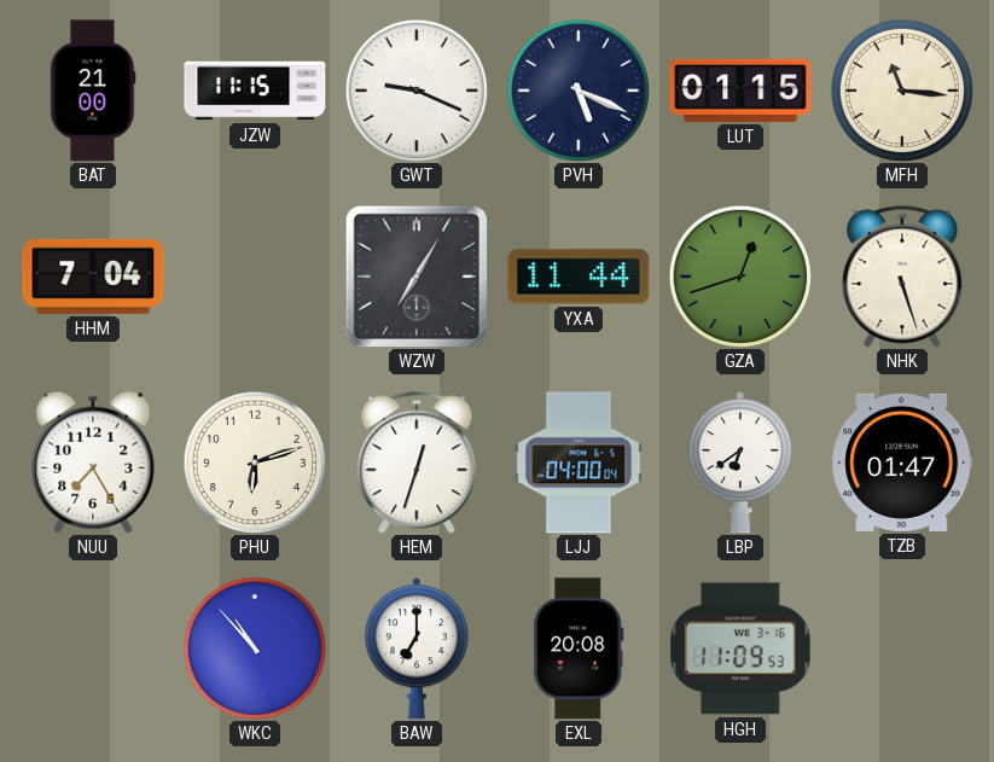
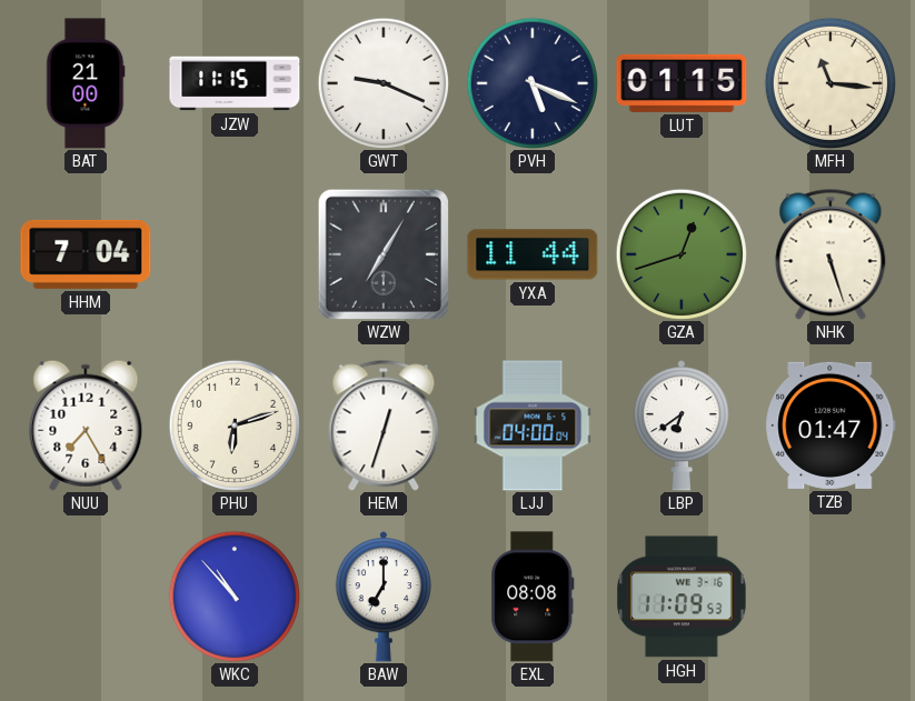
EXL: 20:08 -> 08:08
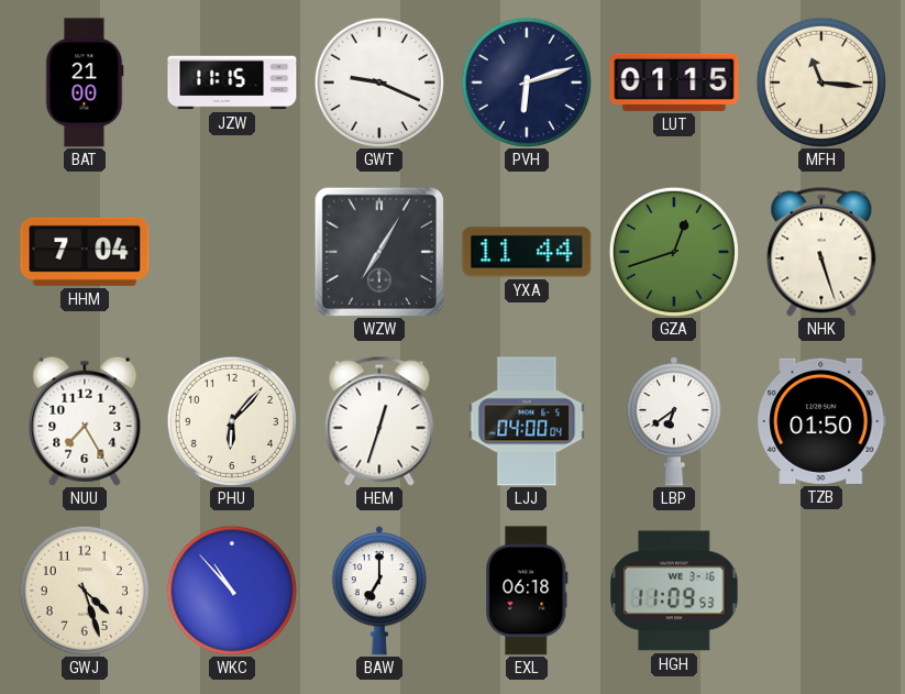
PVH: 5:19 -> 6:12
PHU: 6:12 -> 6:07
TZB: 01:47 -> 01:50
GWJ: none -> 4:27
EXL: 08:08 -> 06:18
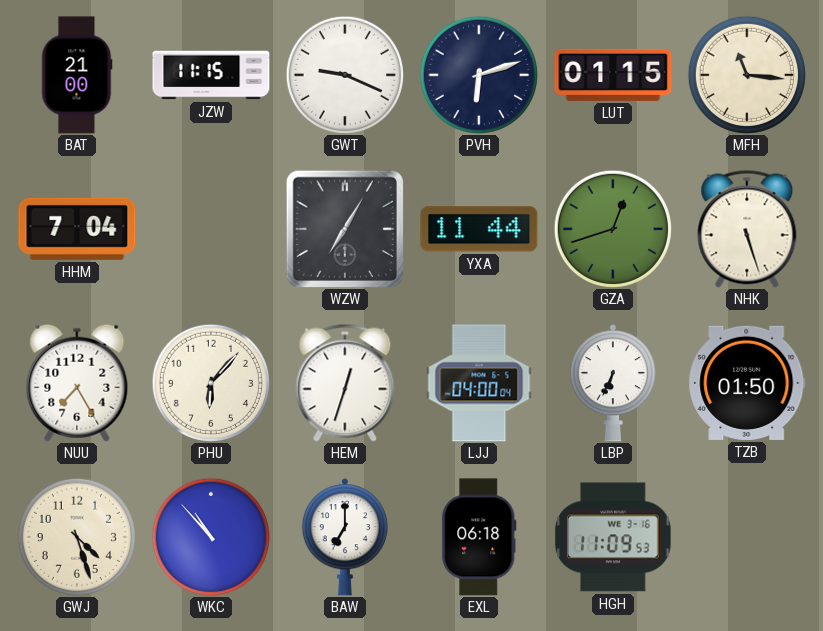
LBP: 6:39 -> 6:34
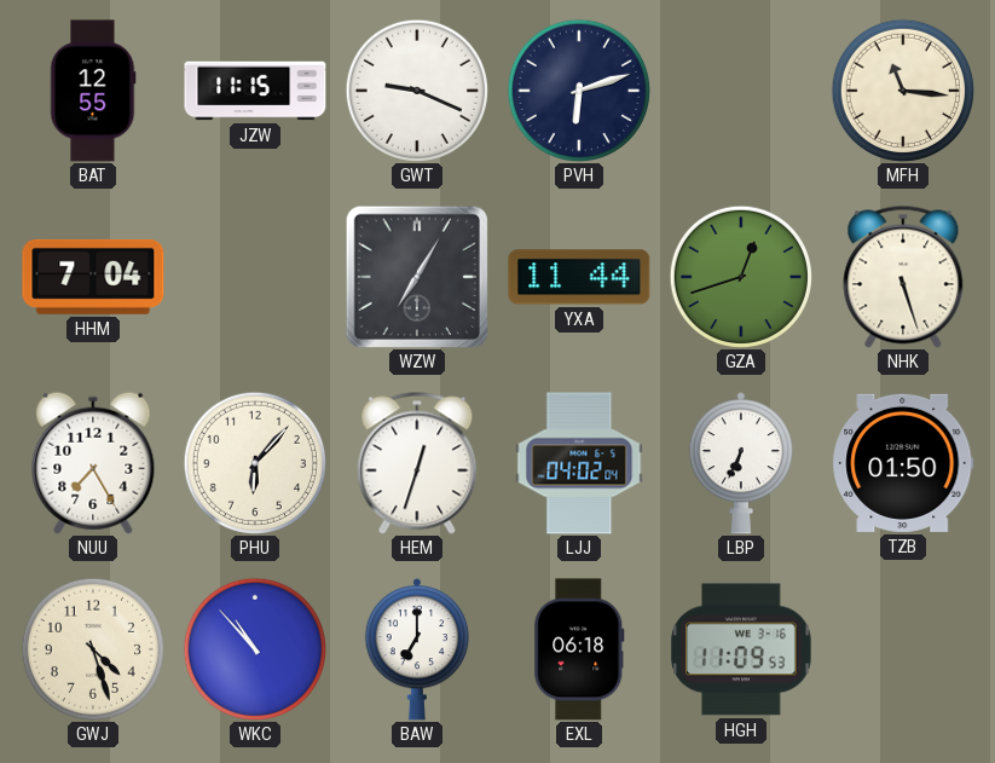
BAT: 21:00 -> 12:55
LUT: 01:15 -> none
LJJ: 04:00 -> 04:02
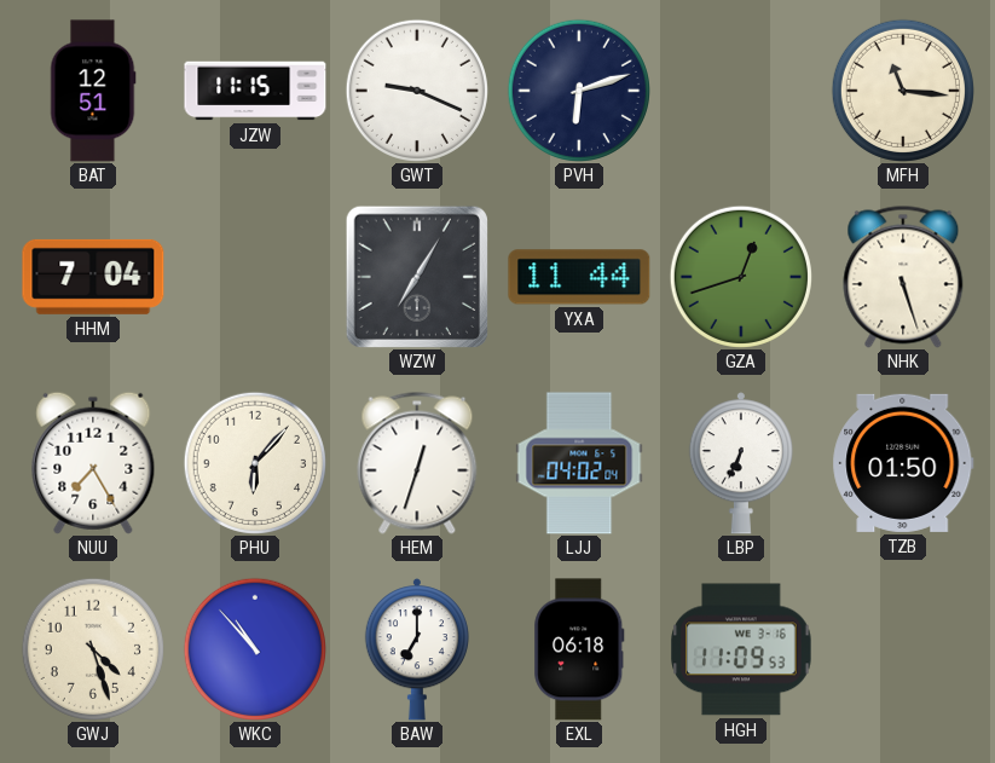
BAT: 12:55 -> 12:51
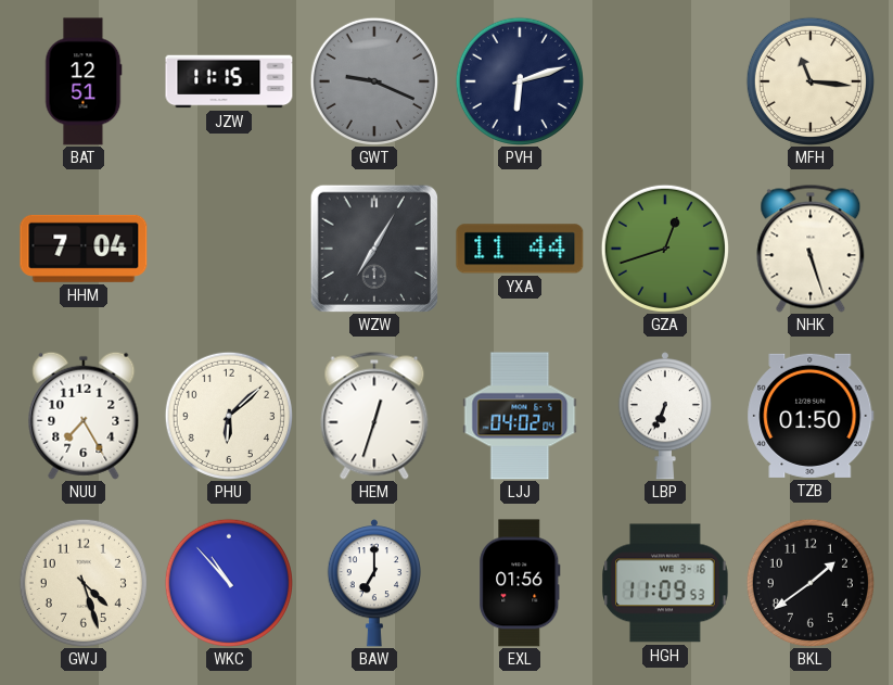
GWT dial: white -> grey
PHU: 6:07 -> 6:08
EXL: 06:18 -> 01:56
BKL: none -> 1:39
